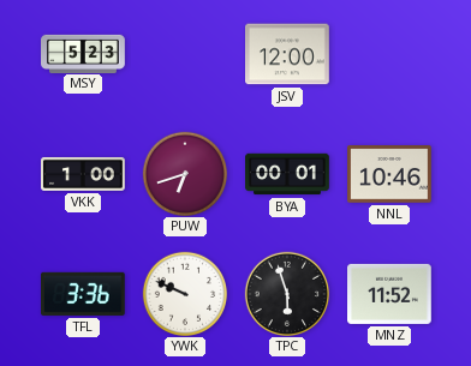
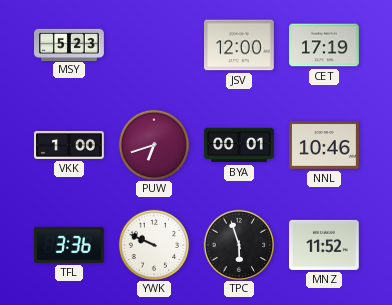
CET: none -> 17:19
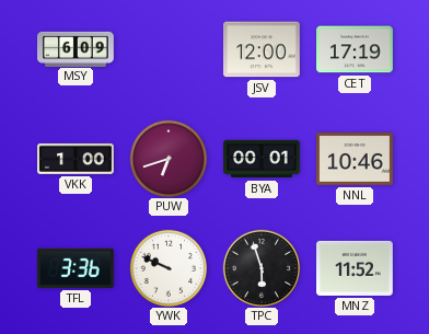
MSY: 5:23 -> 6:09
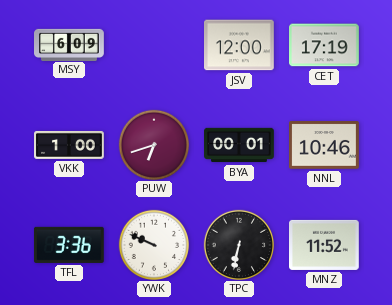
TPC: 5:57 -> 6:32
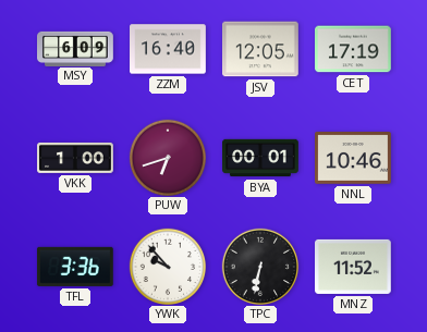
ZZM: none -> 16:40
JSV: 12:00 -> 12:05
YWK: 9:49 -> 9:53
